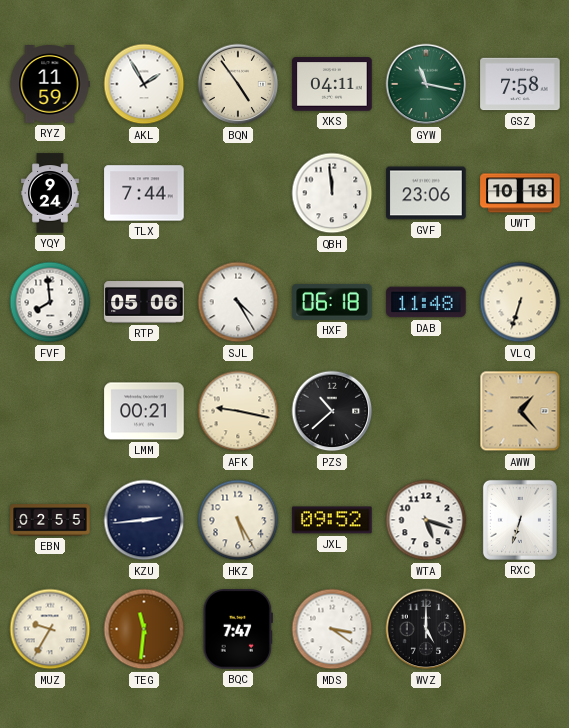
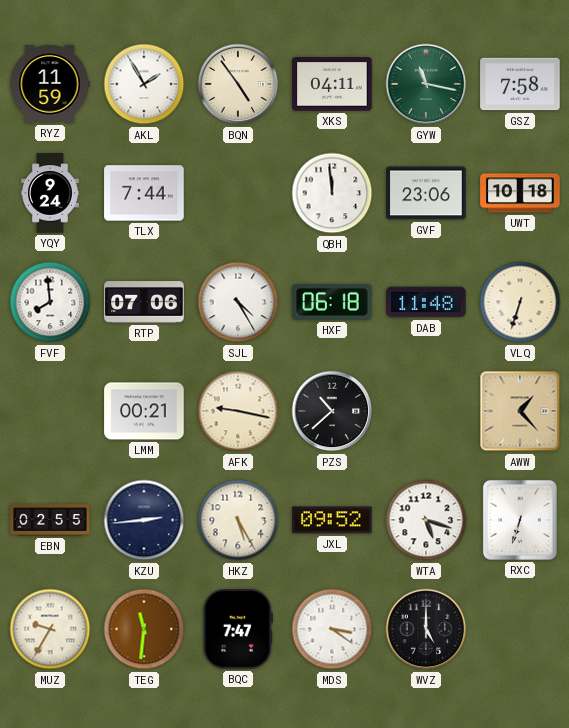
RTP: 05:06 -> 07:06
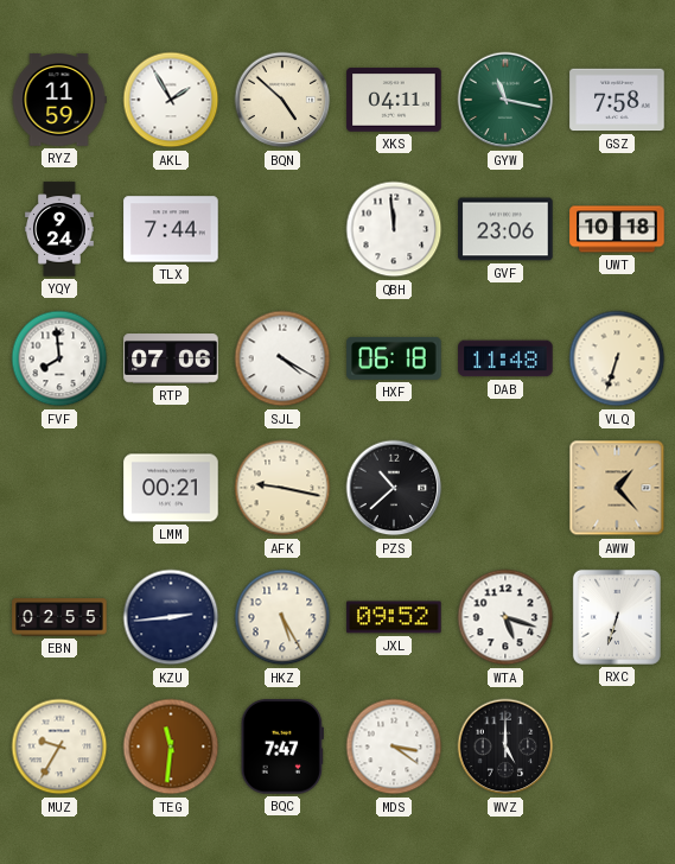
BQN: 4:54 -> 4:52
SJL: 4:25 -> 4:20
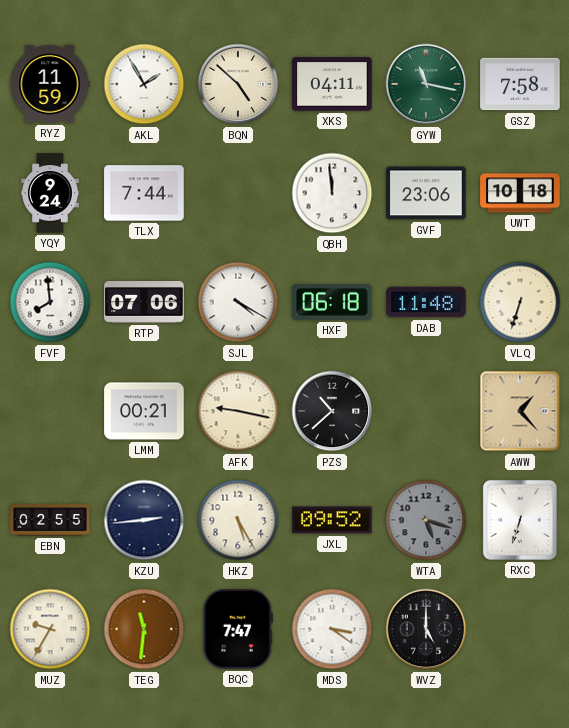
WTA dial: white -> grey
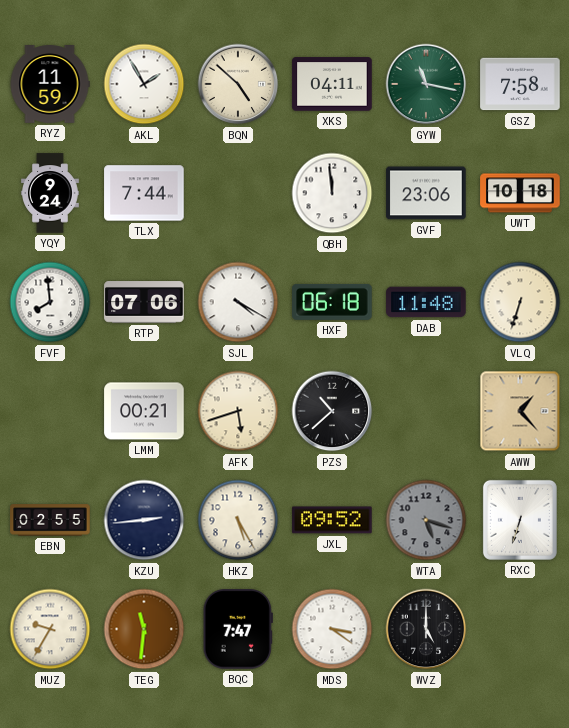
AFK: 9:17 -> 5:42
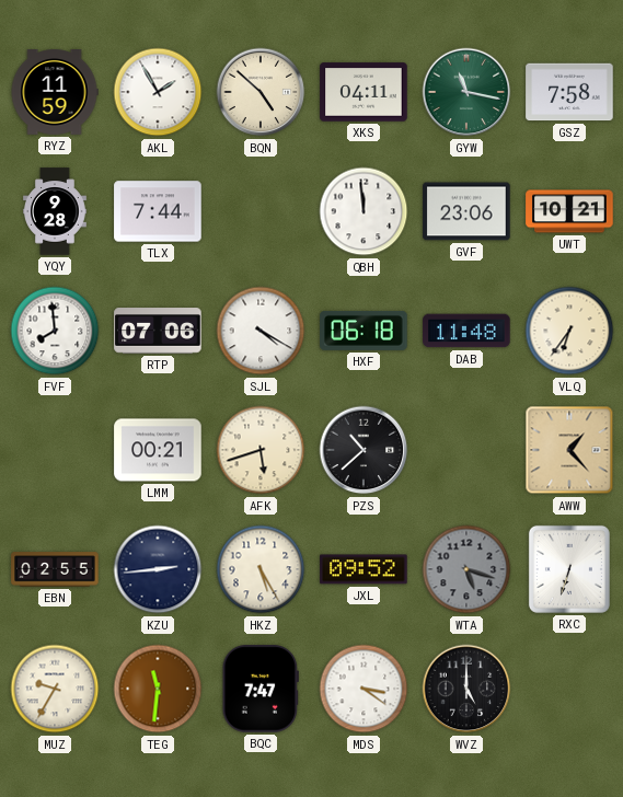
YQY: 9:24 -> 9:28
UWT: 10:18 -> 10:21
VLQ: 6:33 -> 6:36
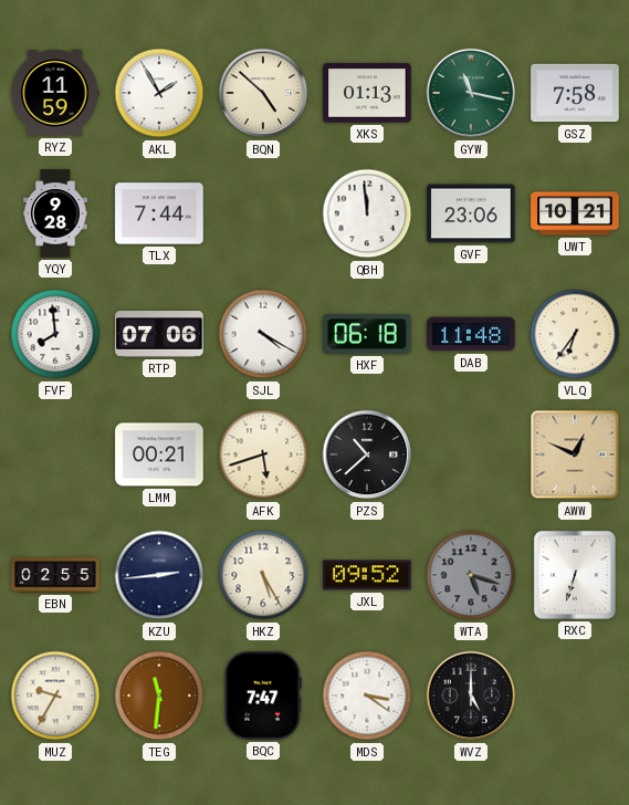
XKS: 04:11 -> 01:13
AWW: 1:23 -> 12:49
